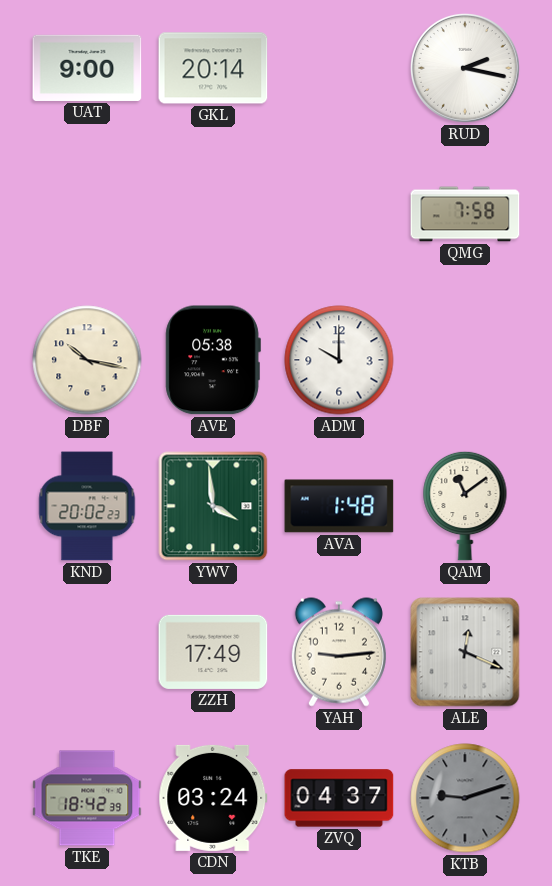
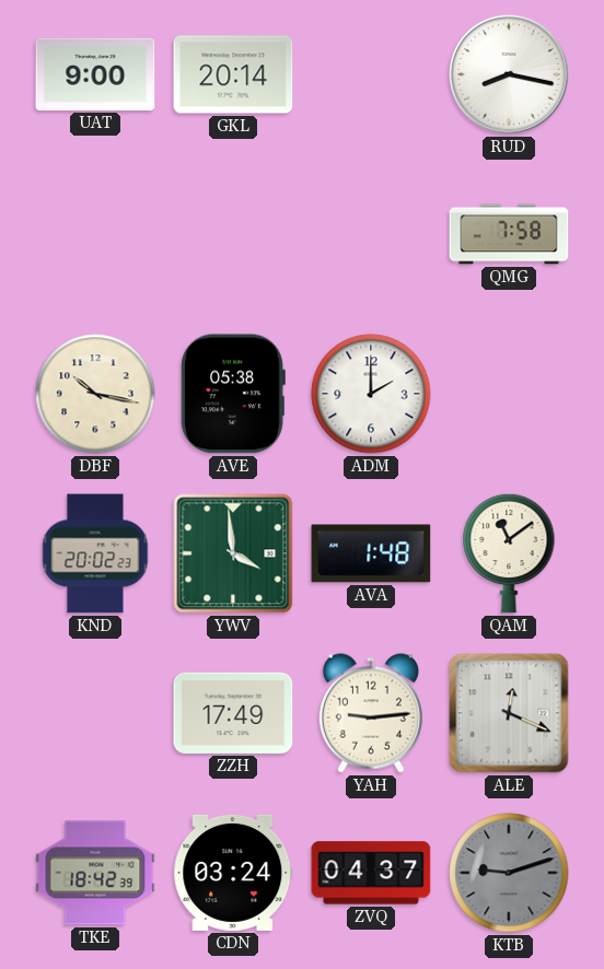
RUD: 2:17 -> 8:17
ADM: 10:00 -> 2:00
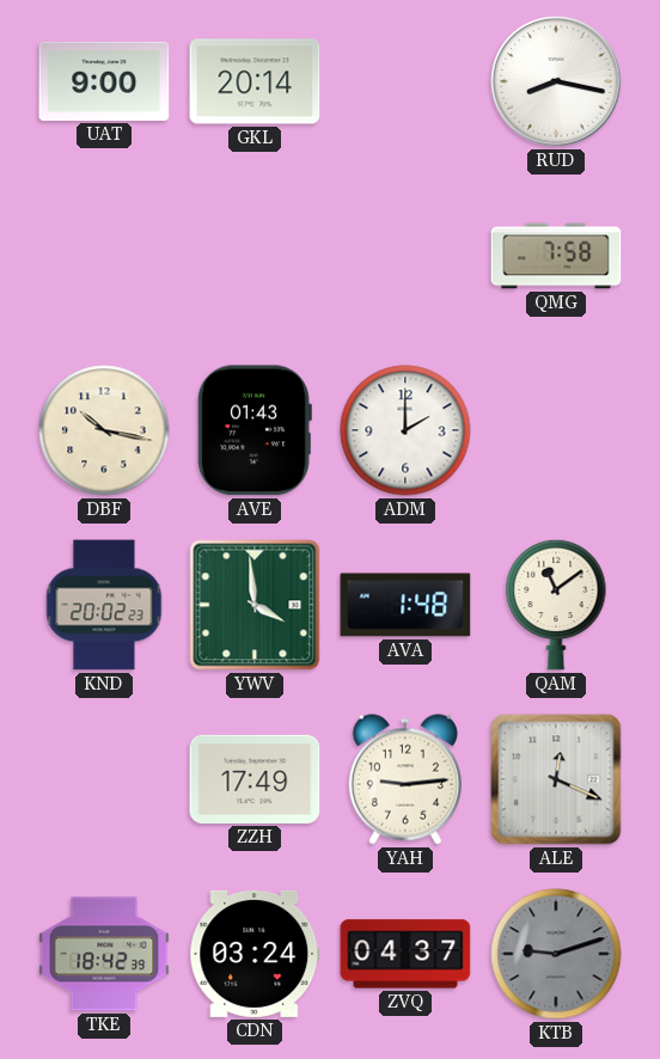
AVE: 05:38 -> 01:43
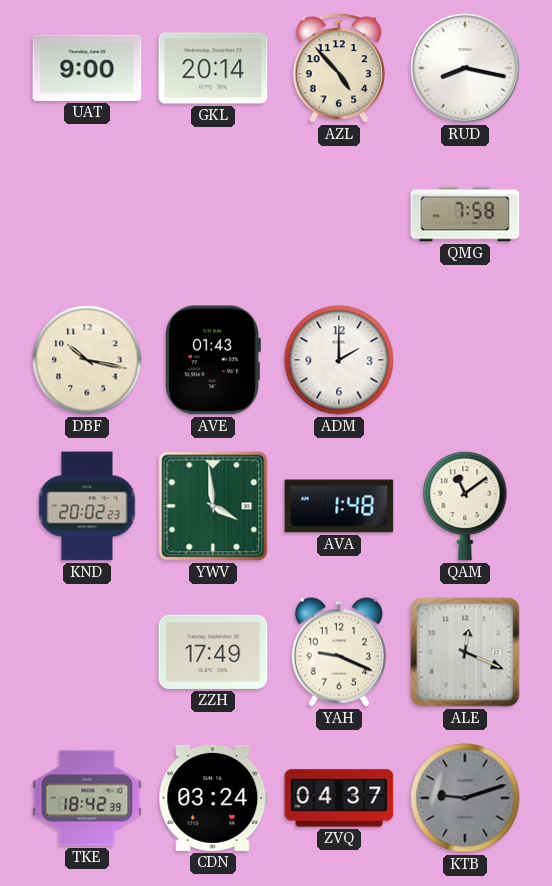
AZL: none -> 4:53
YAH: 9:14 -> 9:19
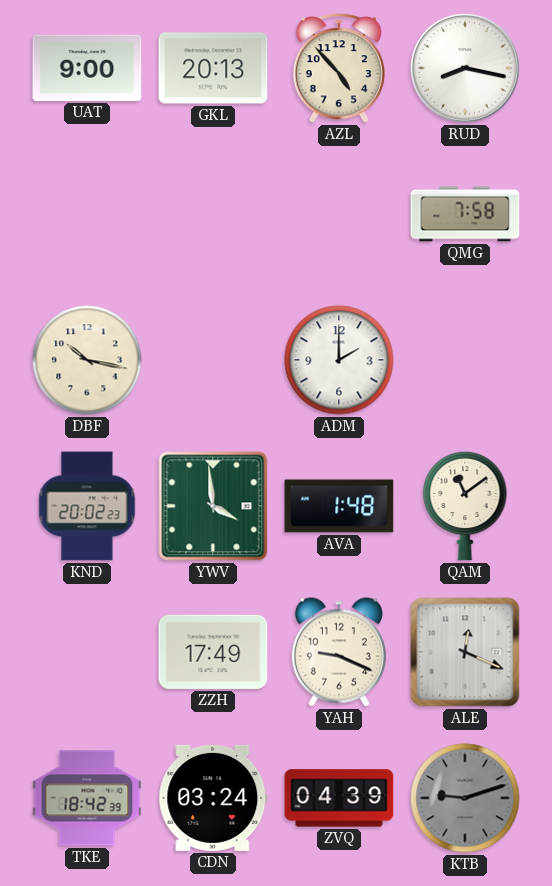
GKL: 20:14 -> 20:13
AVE: 01:43 -> none
ZVQ: 04:37 -> 04:39
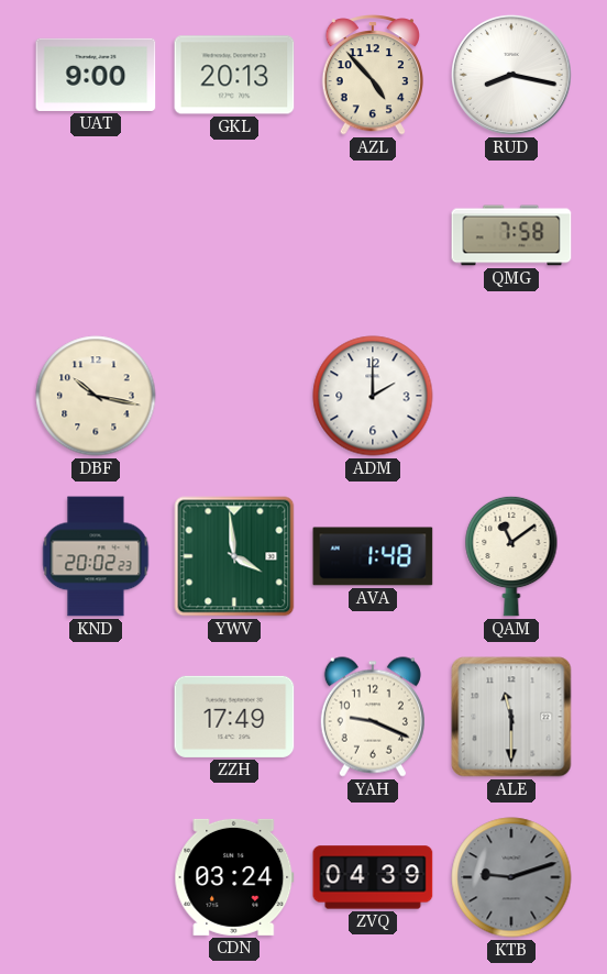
ALE: 12:19 -> 11:30
TKE: 18:42 -> none
